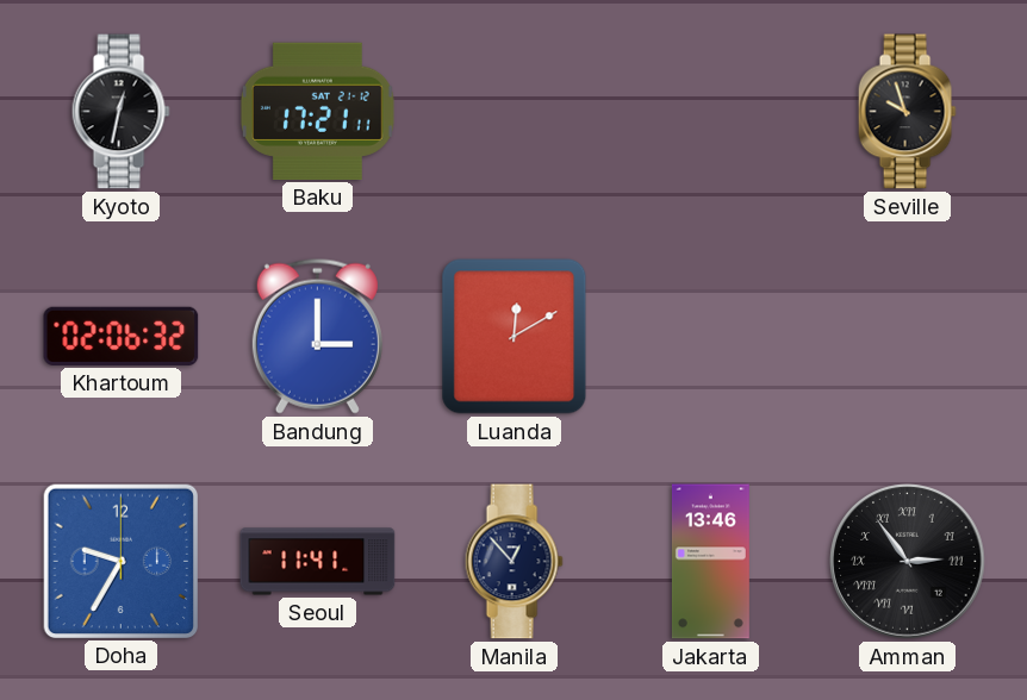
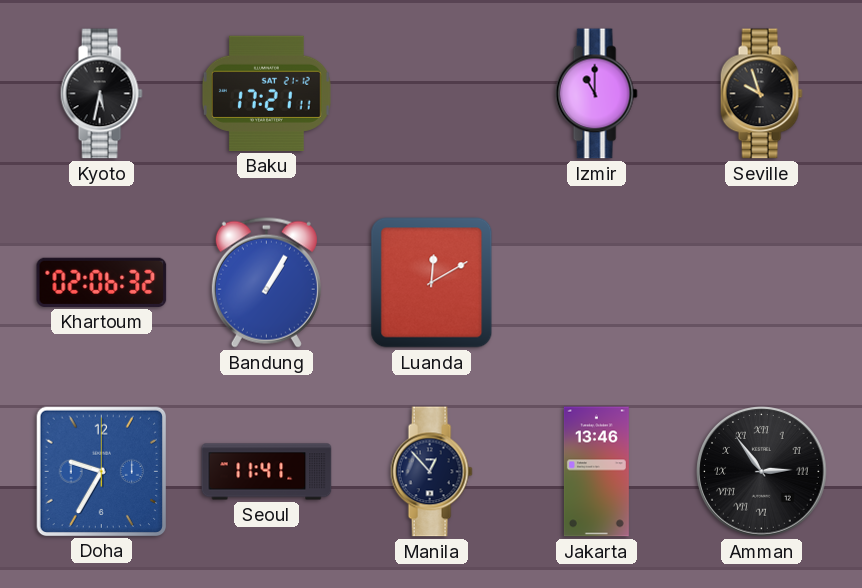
Kyoto: 12:32 -> 5:32
Izmir: none -> 11:00
Bandung: 3:00 -> 1:05
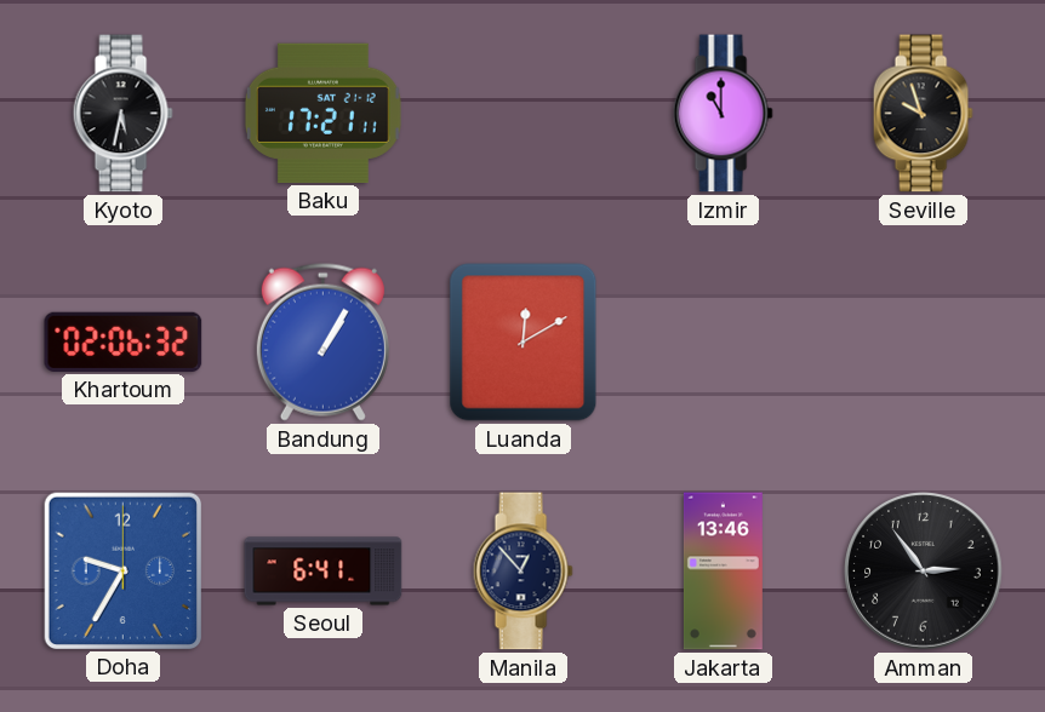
Seoul: 11:41 -> 6:41
Amman numerals: Roman -> Arabic
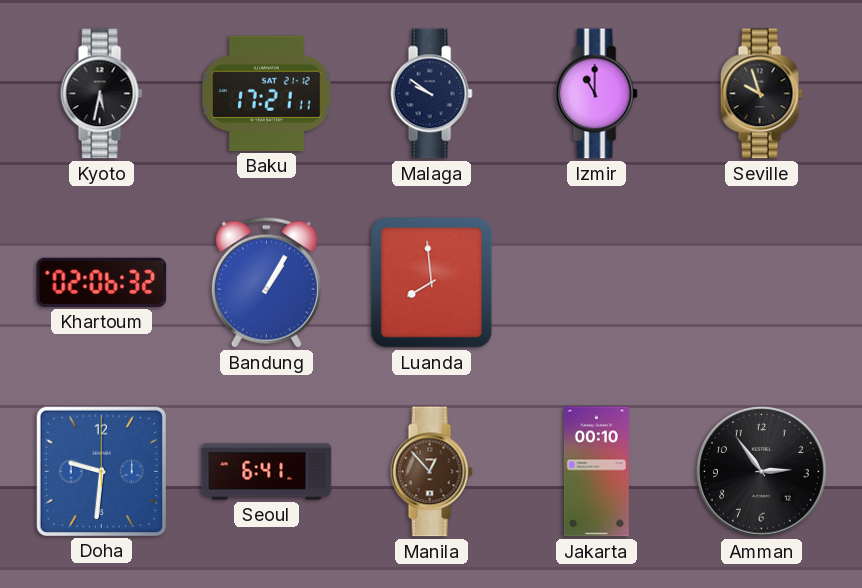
Malaga: none -> 9:51
Luanda: 12:10 -> 7:59
Doha: 9:35 -> 9:31
Manila dial: navy -> brown
Jakarta: 13:46 -> 00:10
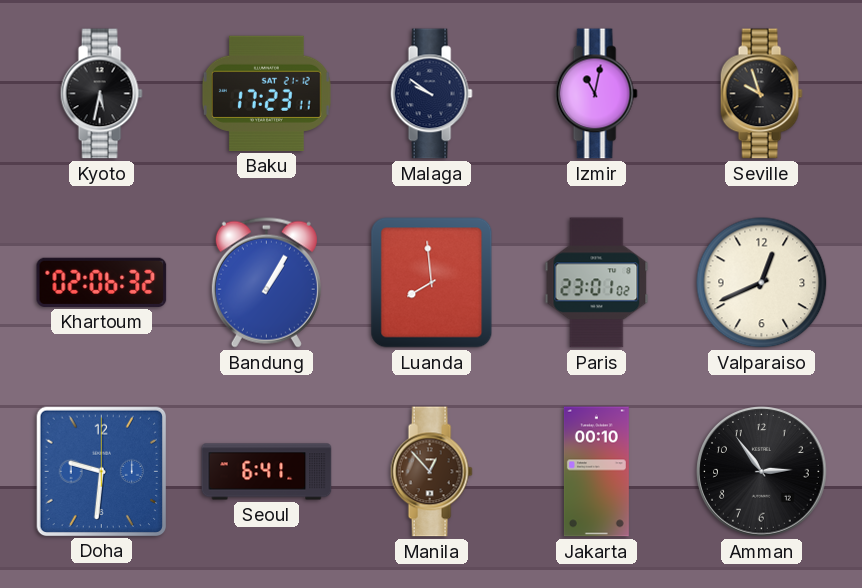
Baku: 17:21 -> 17:23
Izmir: 11:00 -> 11:02
Paris: none -> 23:01
Valparaiso: none -> 12:41
